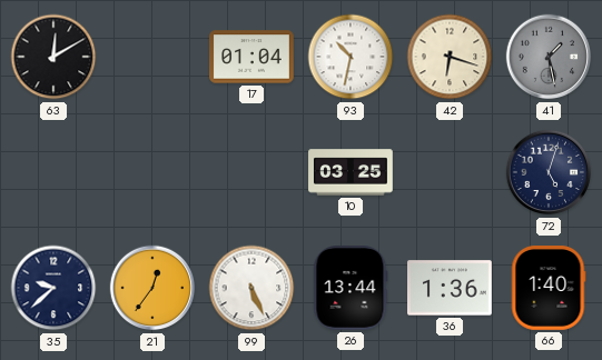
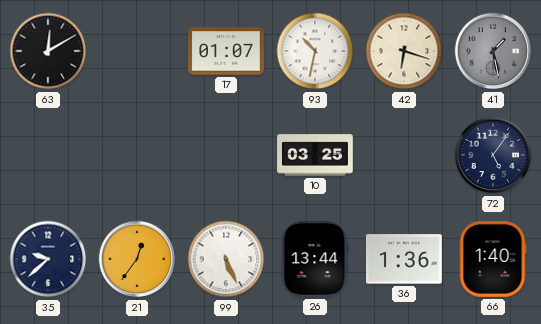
17: 01:04 -> 01:07
72: 5:03 -> 5:06
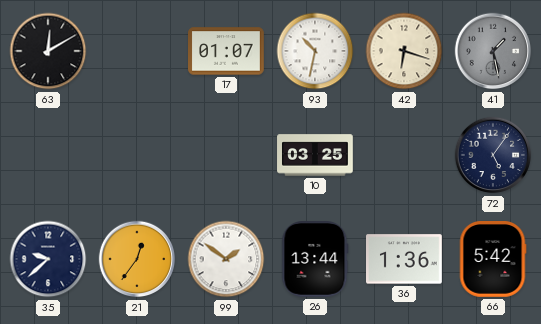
99: 5:26 -> 1:51
66: 1:40 -> 5:42
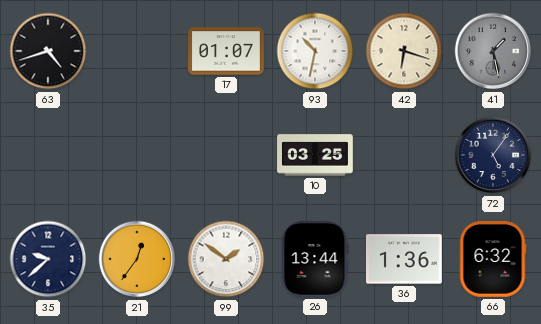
63: 12:10 -> 4:42
66: 5:42 -> 6:32
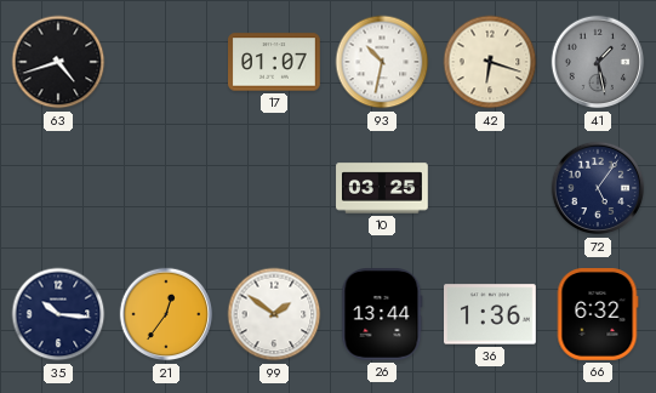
35: 9:38 -> 10:16
